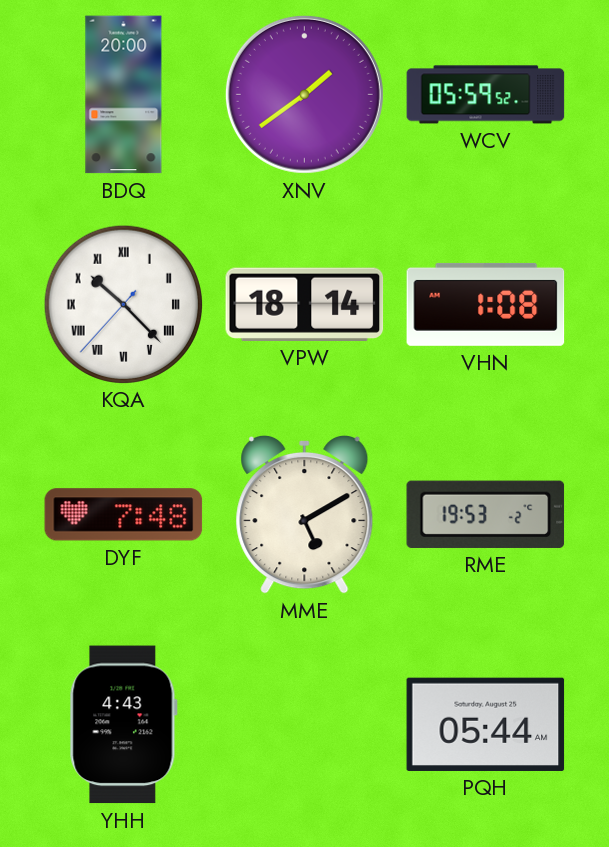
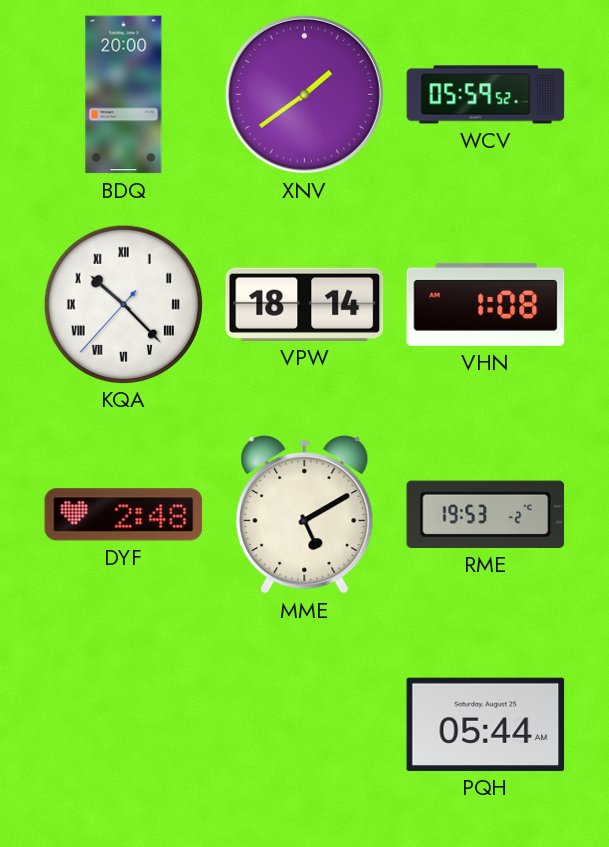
DYF: 7:48 -> 2:48
YHH: 4:43 -> none
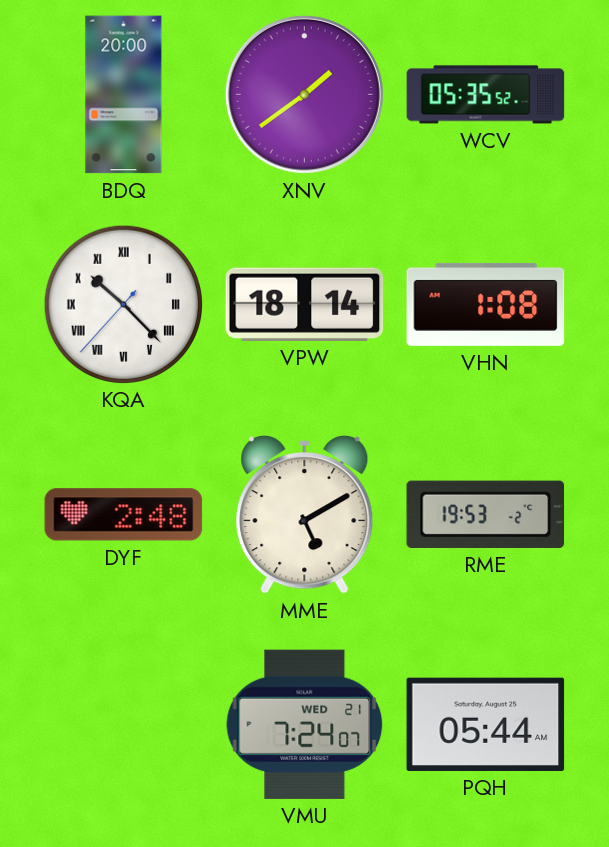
WCV: 05:59 -> 05:35
VMU: none -> 7:24
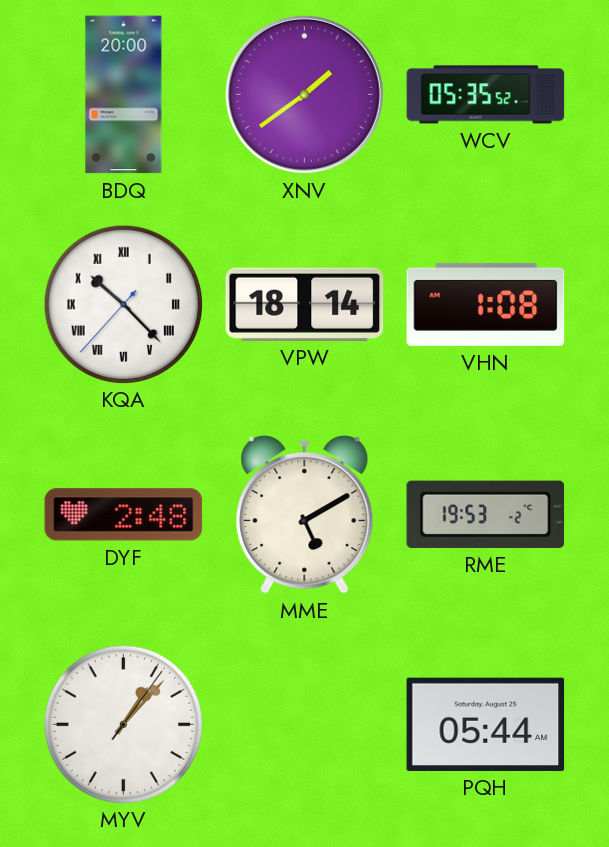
MYV: none -> 1:07
VMU: 7:24 -> none
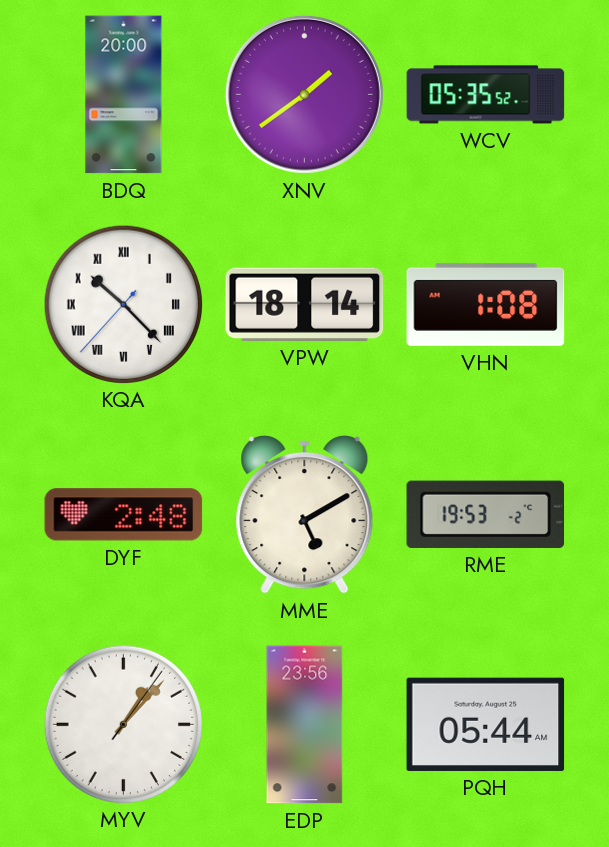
EDP: none -> 23:56
